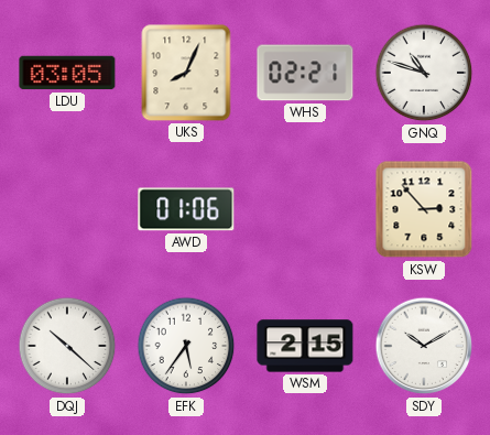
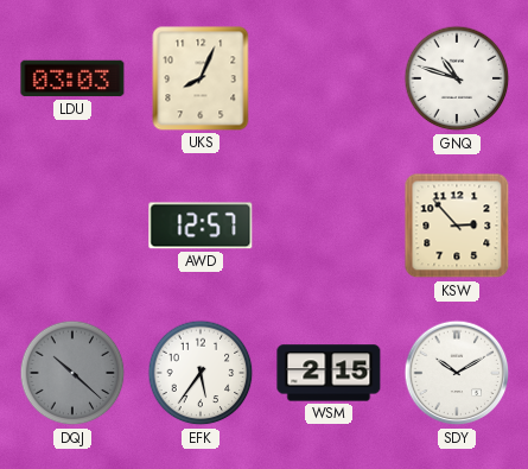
LDU: 03:05 -> 03:03
WHS: 02:21 -> none
AWD: 01:06 -> 12:57
DQJ dial: white -> grey
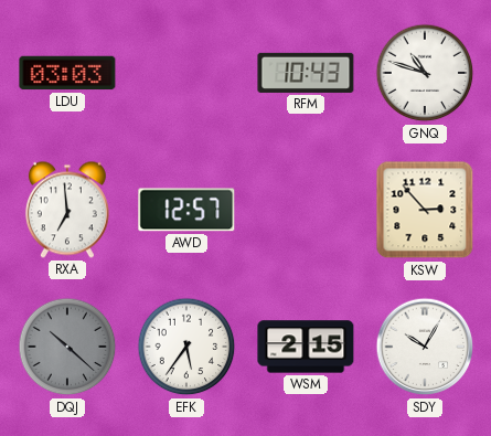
UKS: 8:04 -> none
RFM: none -> 10:43
RXA: none -> 6:59
SDY: 10:10 -> 10:05
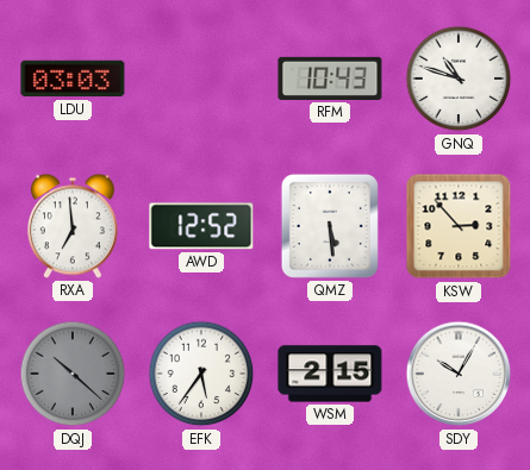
AWD: 12:57 -> 12:52
QMZ: none -> 5:29
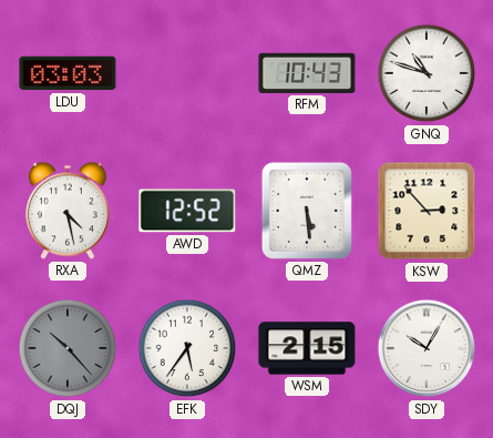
RXA: 6:59 -> 4:28
DQJ: 10:22 -> 10:23
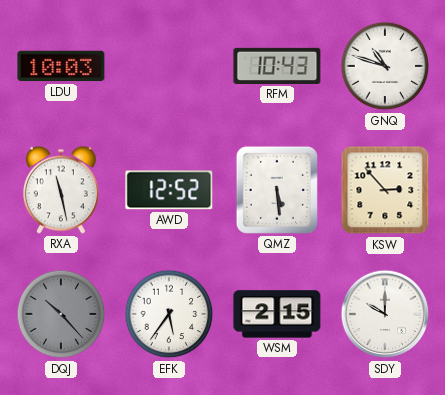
LDU: 03:03 -> 10:03
RXA: 4:28 -> 11:28
SDY: 10:05 -> 10:00
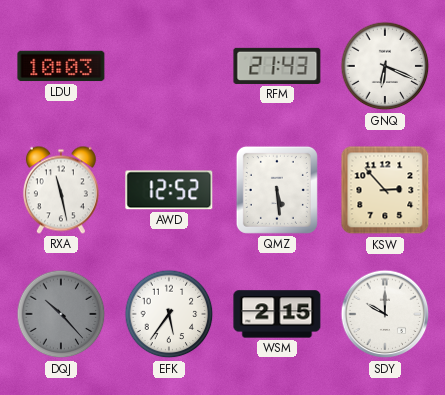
RFM: 10:43 -> 21:43
GNQ: 10:48 -> 6:19
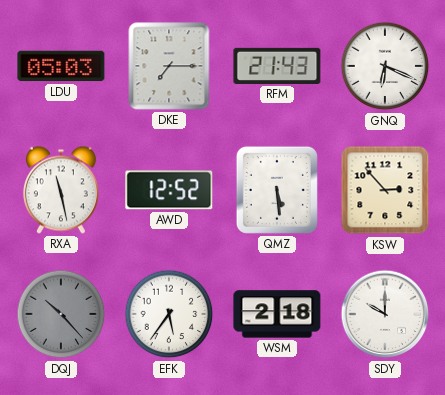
LDU: 10:03 -> 05:03
DKE: none -> 7:15
WSM: 2:15 -> 2:18
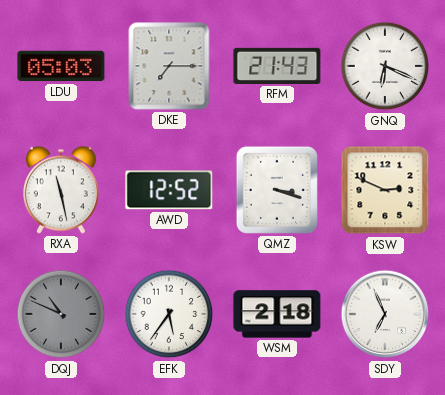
QMZ: 5:29 -> 3:18
KSW: 2:53 -> 2:49
DQJ: 10:23 -> 10:49
SDY: 10:00 -> 6:56
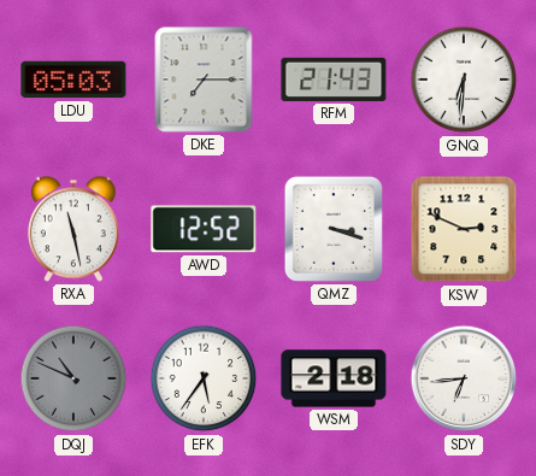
GNQ: 6:19 -> 6:31
SDY: 6:56 -> 6:44
